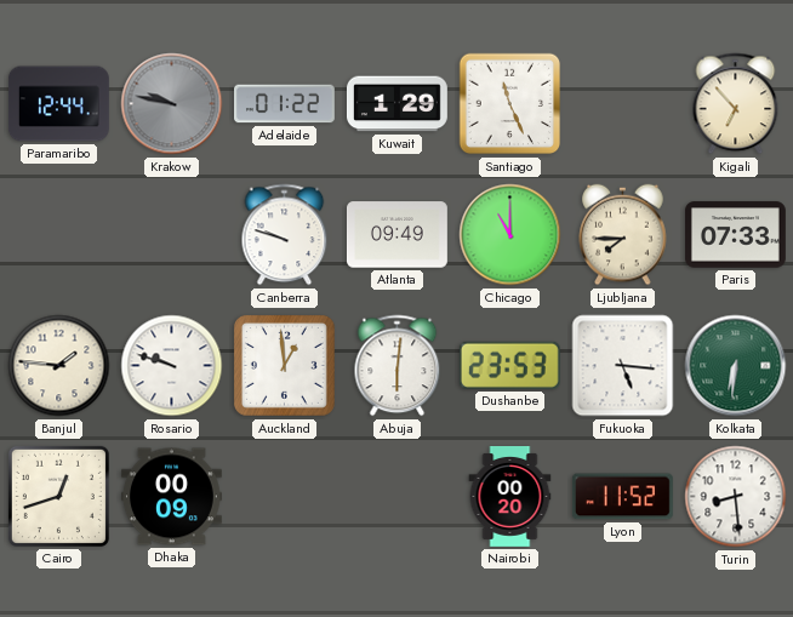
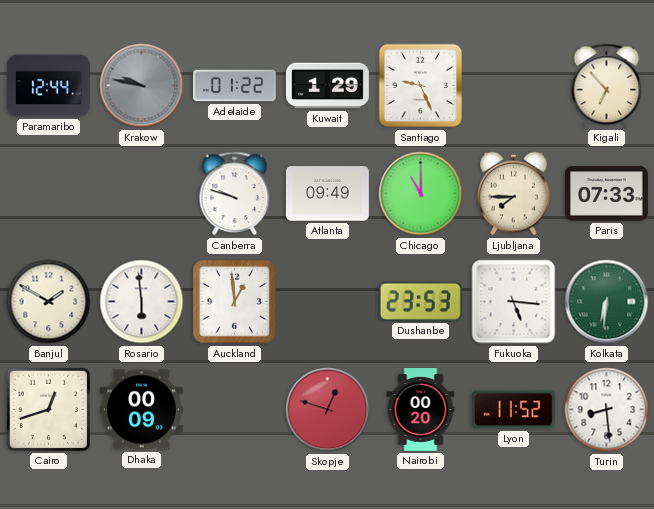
Santiago: 11:26 -> 9:26
Banjul: 1:46 -> 1:50
Rosario: 9:48 -> 5:59
Abuja: 6:01 -> none
Skopje: none -> 12:48
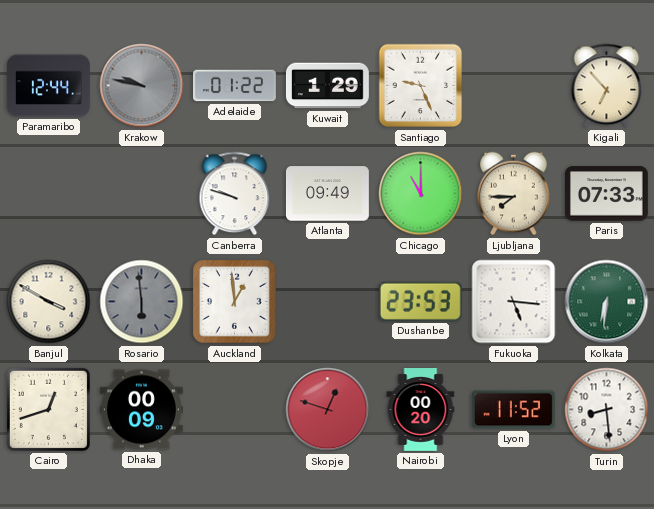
Banjul: 1:50 -> 3:50
Rosario dial: white -> grey
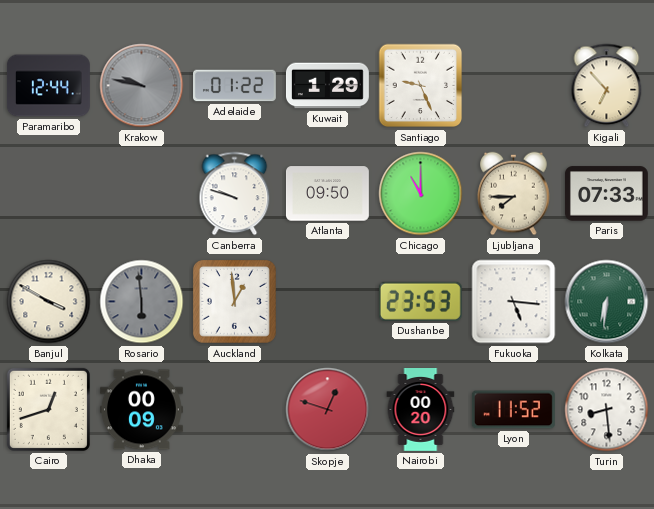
Atlanta: 09:49 -> 09:50
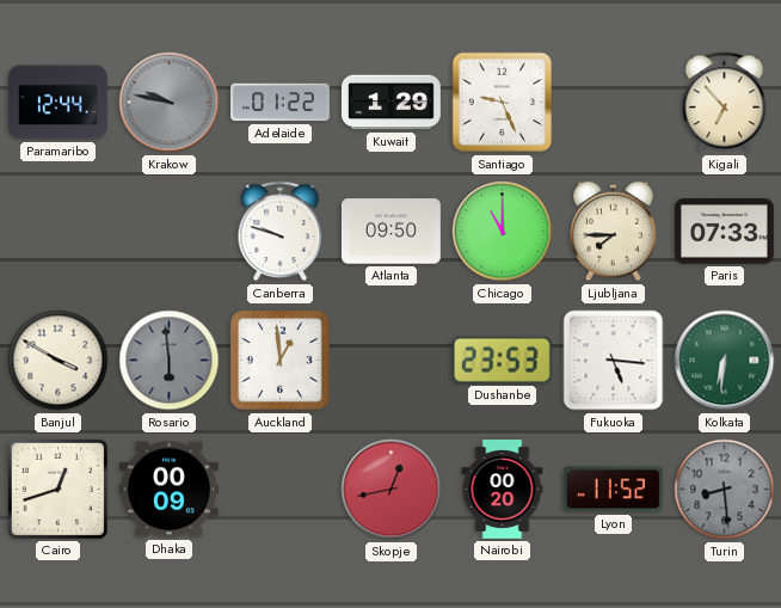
Skopje: 12:48 -> 12:43
Turin dial: white -> grey
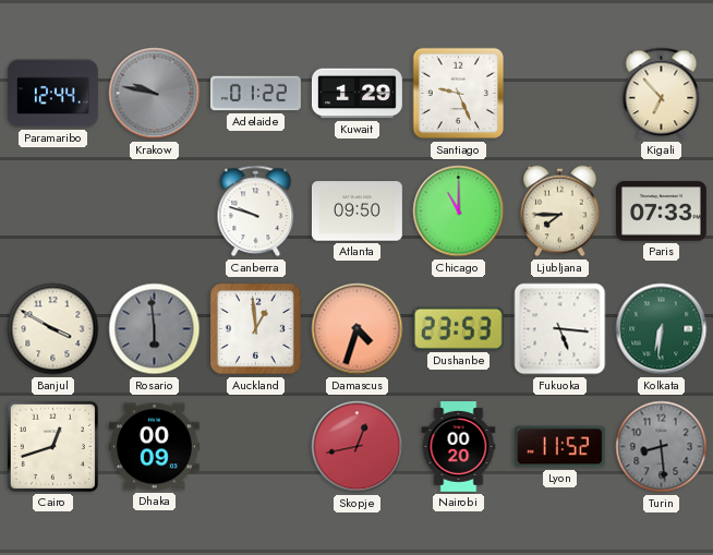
Damascus: none -> 4:33
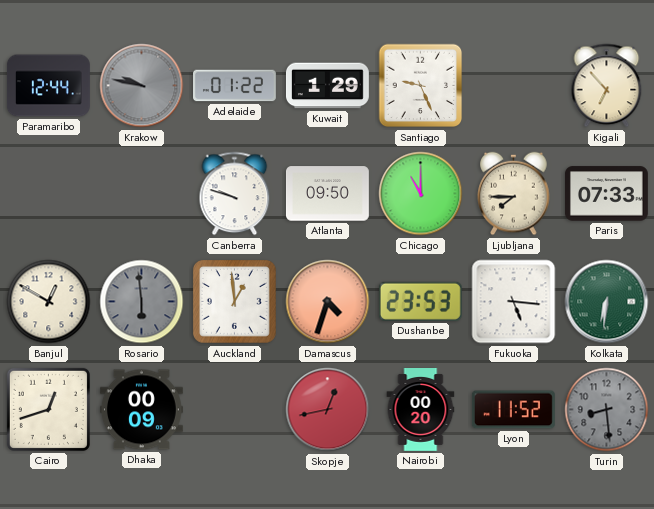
Banjul: 3:50 -> 12:50
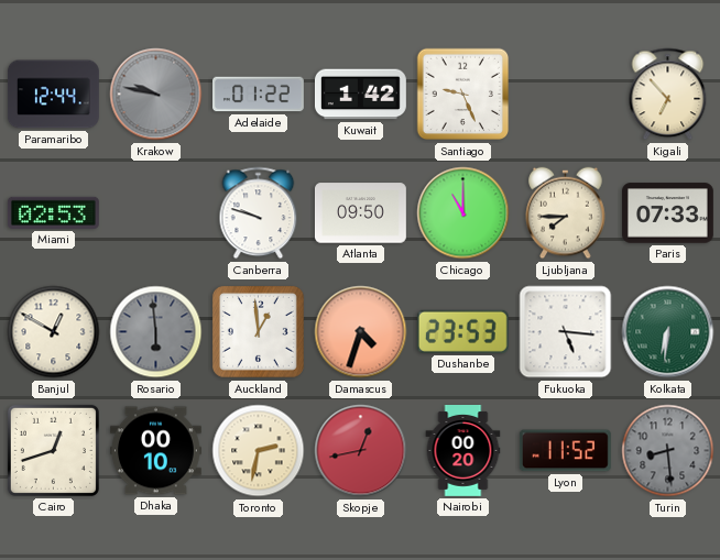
Kuwait: 1:29 -> 1:42
Miami: none -> 02:53
Dhaka: 00:09 -> 00:10
Toronto: none -> 2:32
